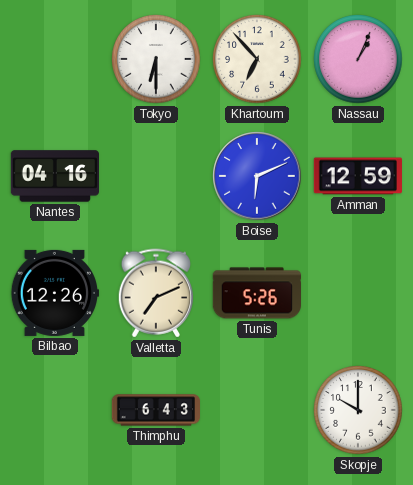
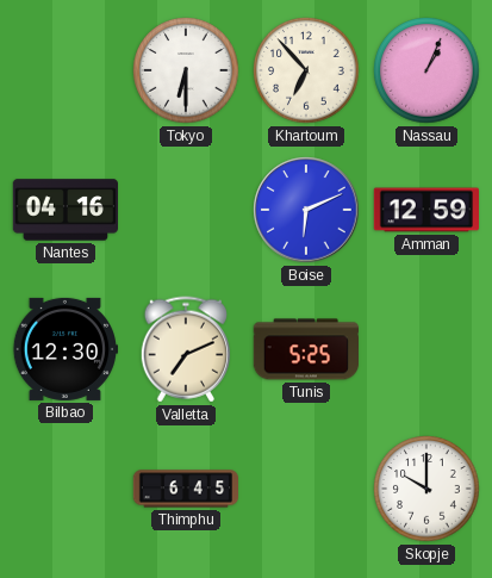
Bilbao: 12:26 -> 12:30
Tunis: 5:26 -> 5:25
Thimphu: 6:43 -> 6:45
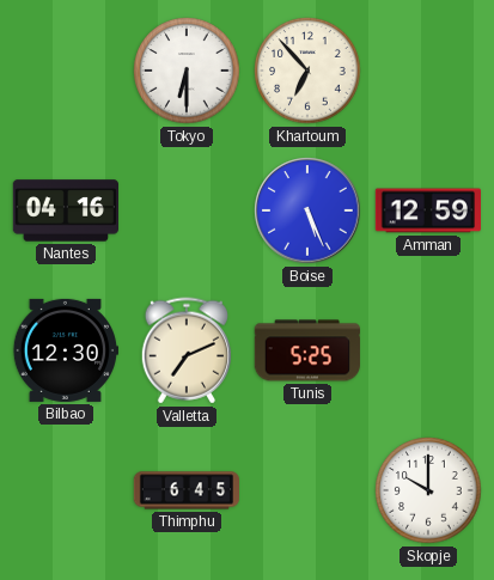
Nassau: 1:04 -> none
Boise: 6:11 -> 5:26
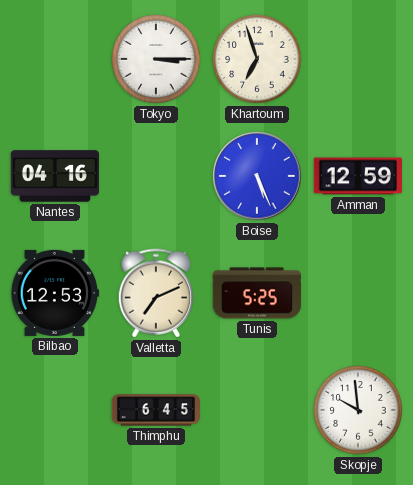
Tokyo: 6:30 -> 3:15
Khartoum: 6:53 -> 6:57
Bilbao: 12:30 -> 12:53
Skopje: 10:00 -> 9:59
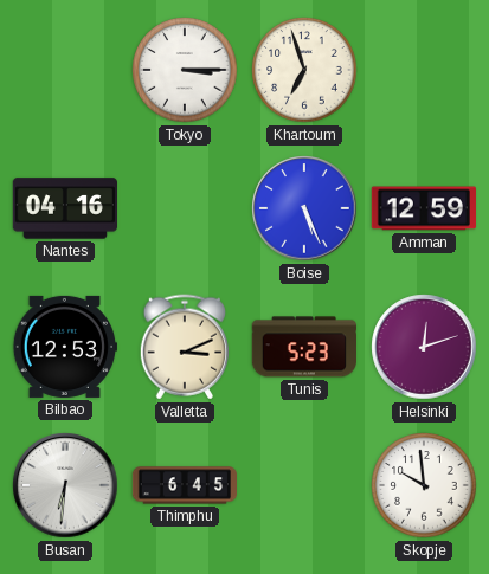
Valletta: 7:11 -> 3:11
Tunis: 5:25 -> 5:23
Helsinki: none -> 12:12
Busan: none -> 6:31
